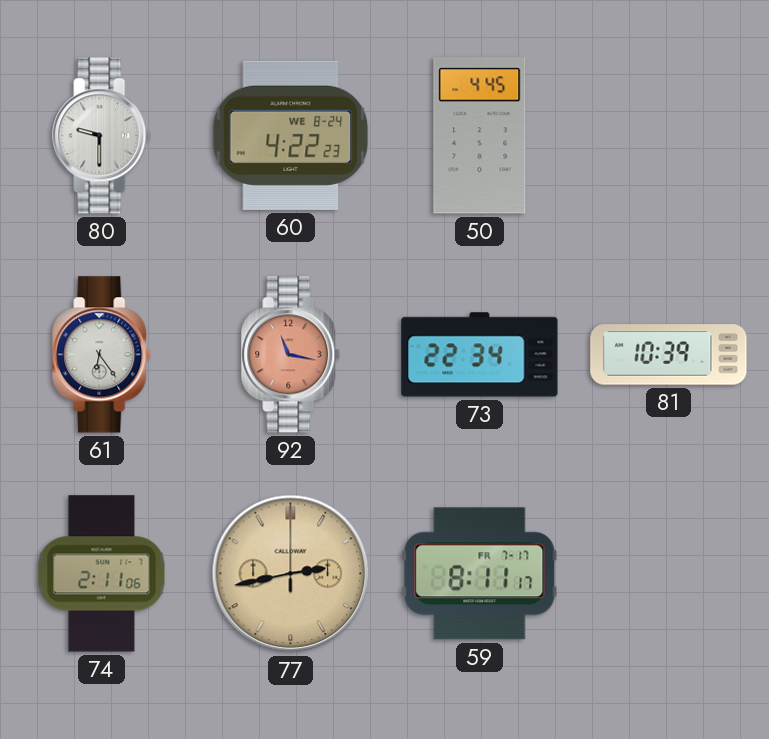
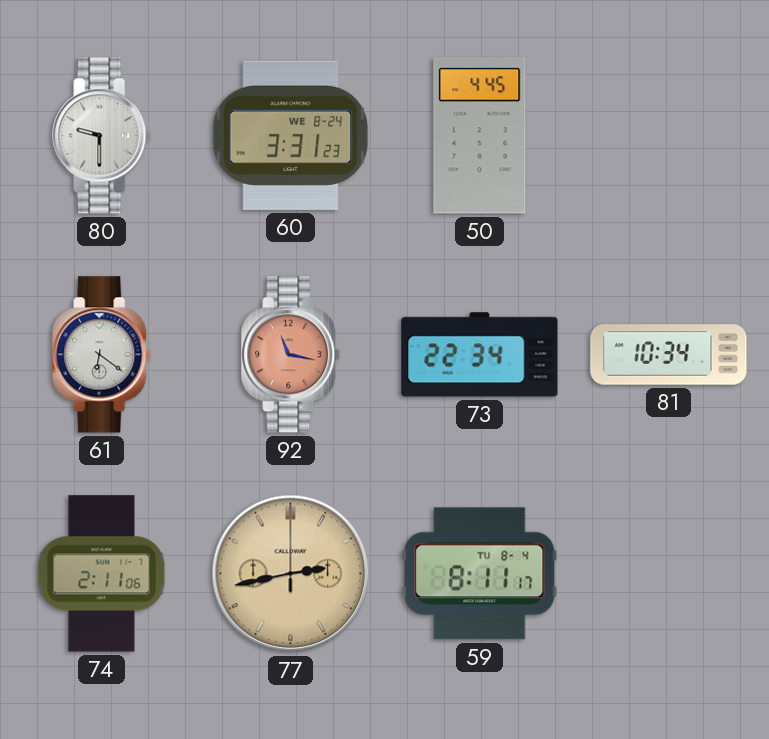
60: 4:22 -> 3:31
61: 6:24 -> 6:21
81: 10:39 -> 10:34
59 date: FR 7-17 -> TU 8-4
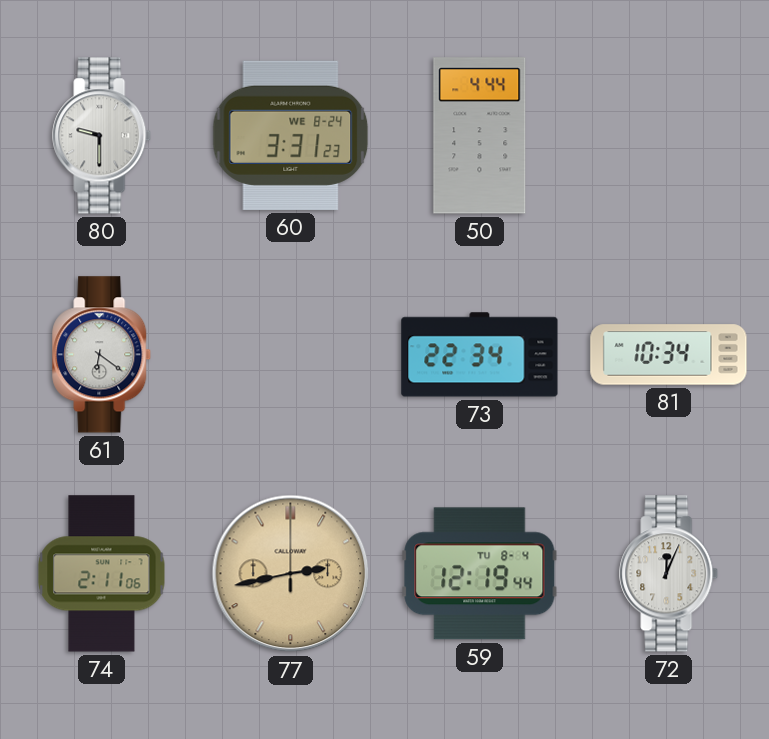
50: 4:45 -> 4:44
92: 11:17 -> none
59: 8:11 -> 12:19
72: none -> 12:04
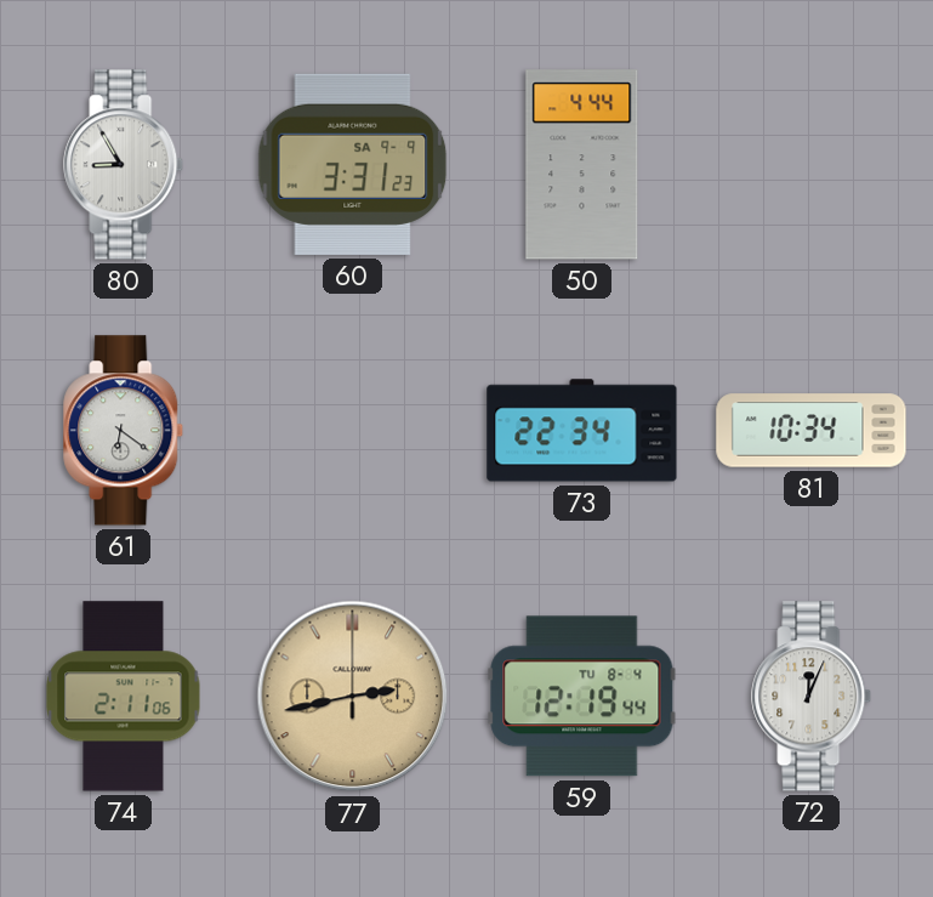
80: 9:30 -> 8:55
60 date: WE 8-24 -> SA 9-9
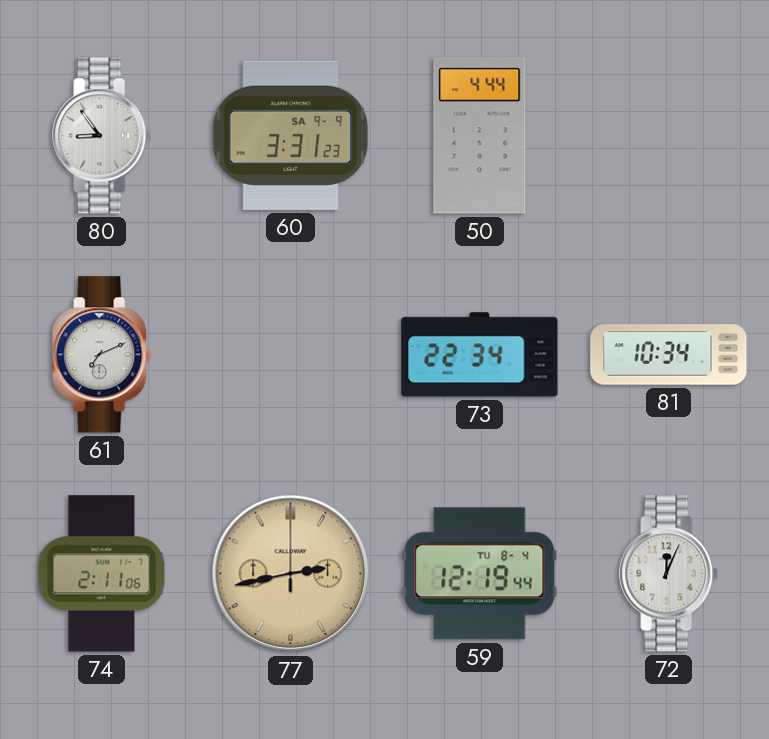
80: 8:55 -> 8:54
61: 6:21 -> 7:11
